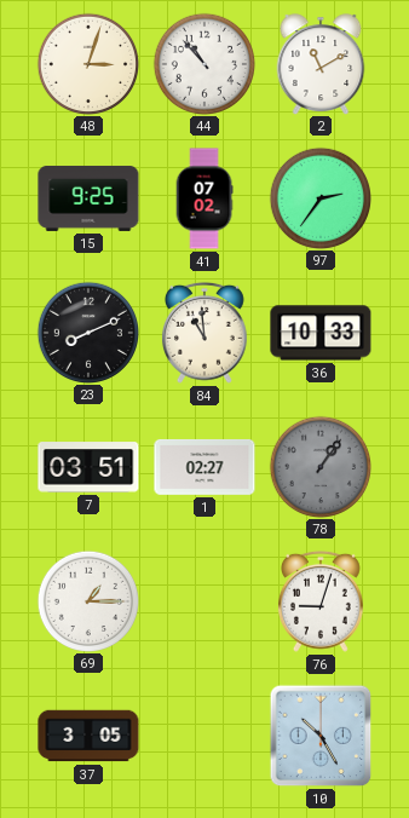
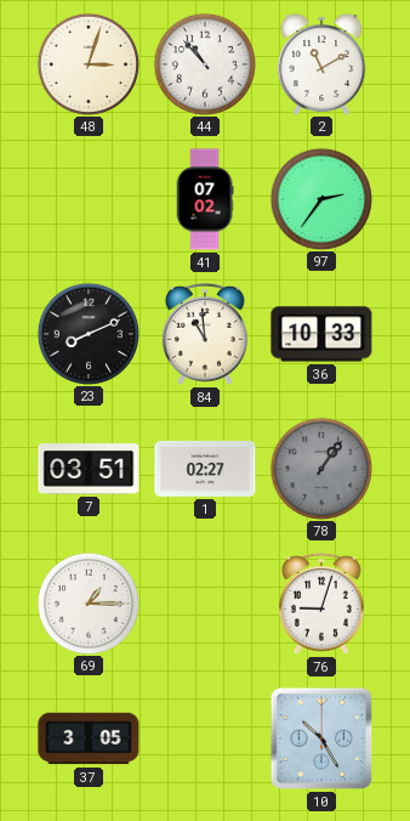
15: 9:25 -> none
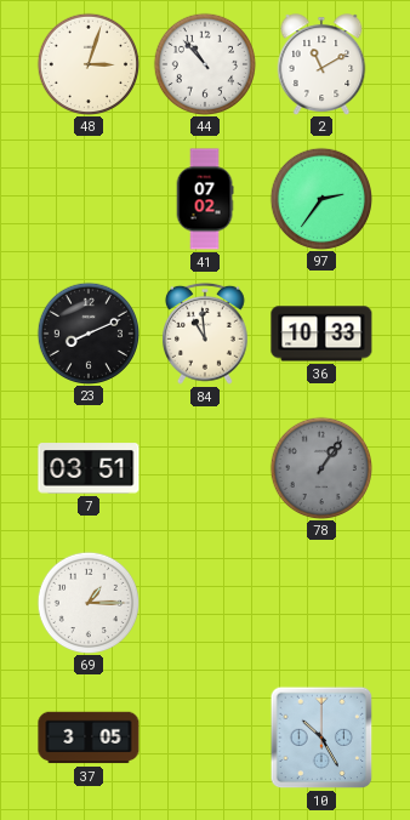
1: 02:27 -> none
76: 9:03 -> none
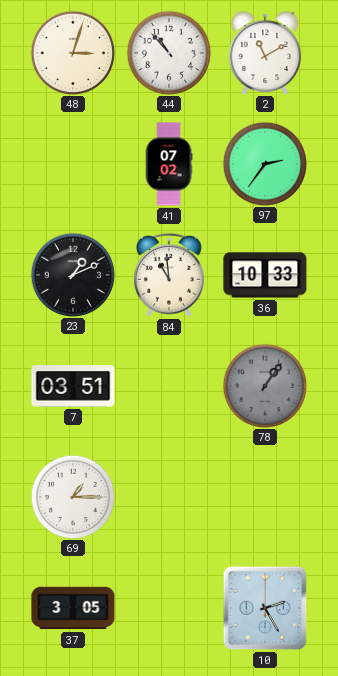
23: 8:11 -> 1:11
10: 10:25 -> 2:25
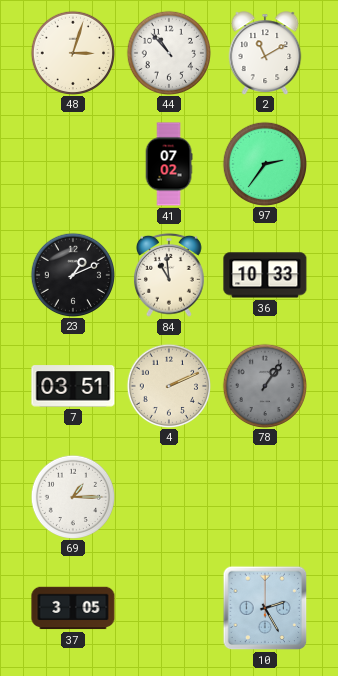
4: none -> 2:11
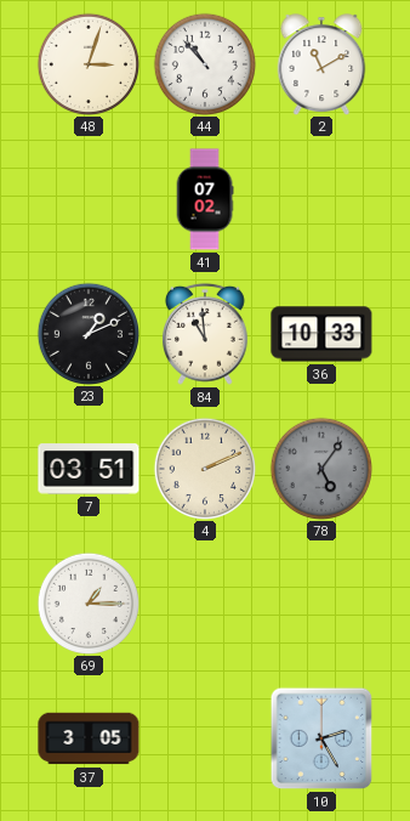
97: 2:36 -> none
78: 1:06 -> 5:06
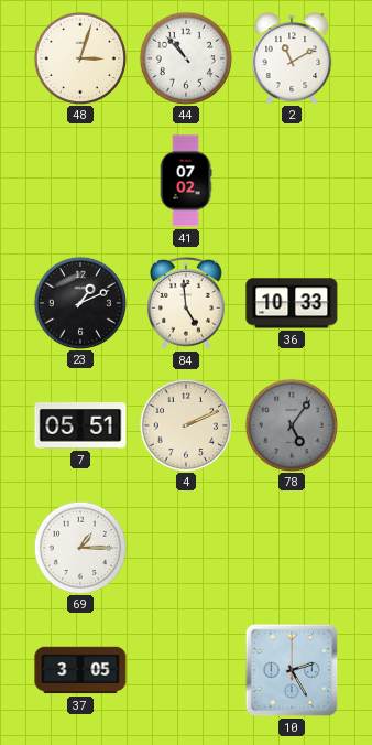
84: 10:59 -> 4:59
7: 03:51 -> 05:51
